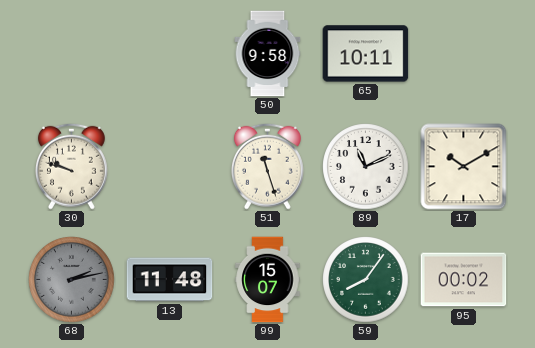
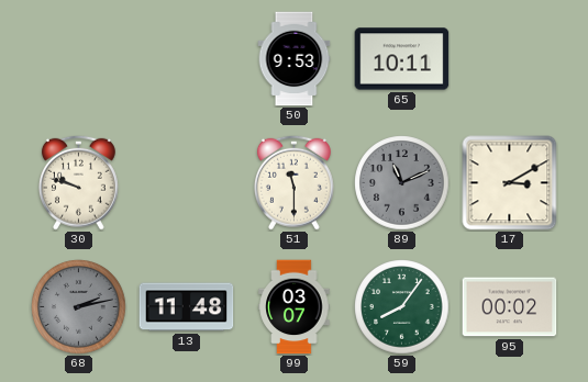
50: 9:58 -> 9:53
51: 11:27 -> 11:30
89 dial: white -> grey
17: 10:10 -> 3:10
99: 15:07 -> 03:07
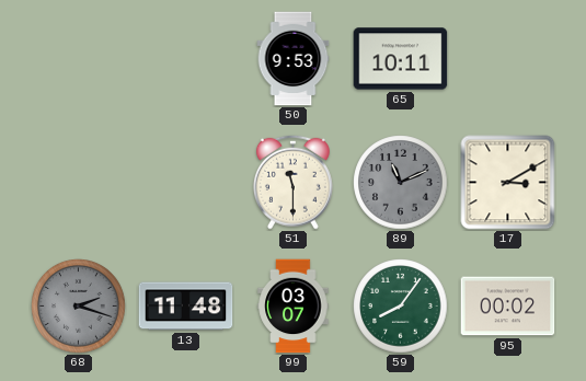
30: 9:48 -> none
68: 2:13 -> 2:18
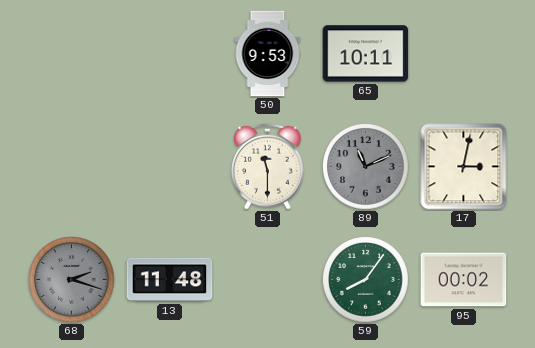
17: 3:10 -> 3:02
99: 03:07 -> none
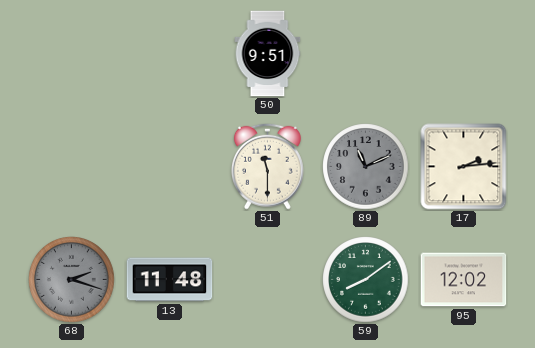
50: 9:53 -> 9:51
65: 10:11 -> none
17: 3:02 -> 2:14
59: 8:06 -> 8:09
95: 00:02 -> 12:02
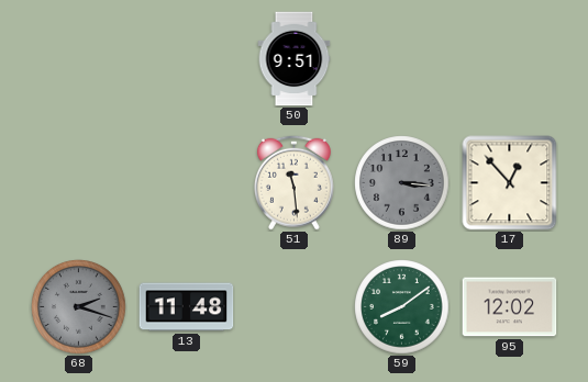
51: 11:30 -> 11:29
89: 11:11 -> 3:16
17: 2:14 -> 12:53
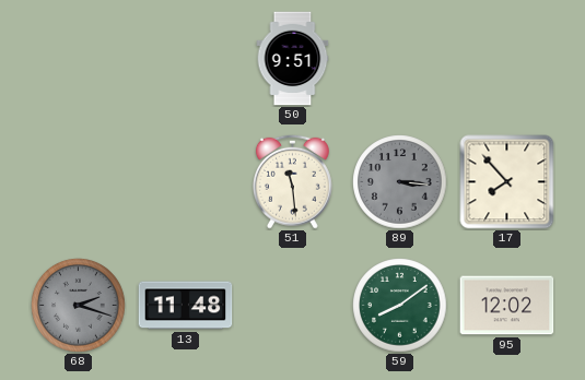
17: 12:53 -> 7:53
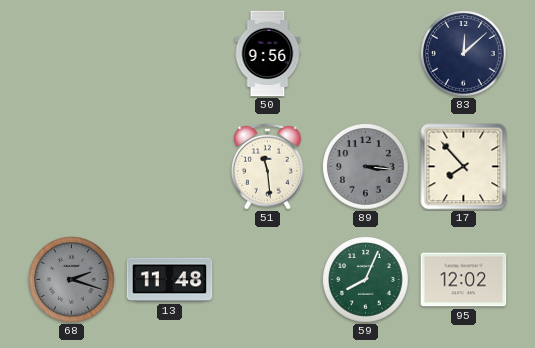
50: 9:51 -> 9:56
83: none -> 12:08
59: 8:09 -> 8:04
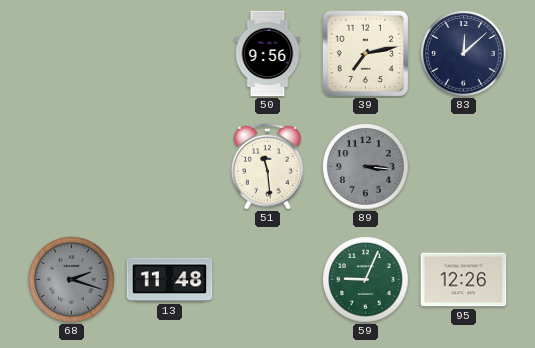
39: none -> 7:13
17: 7:53 -> none
59: 8:04 -> 9:04
95: 12:02 -> 12:26
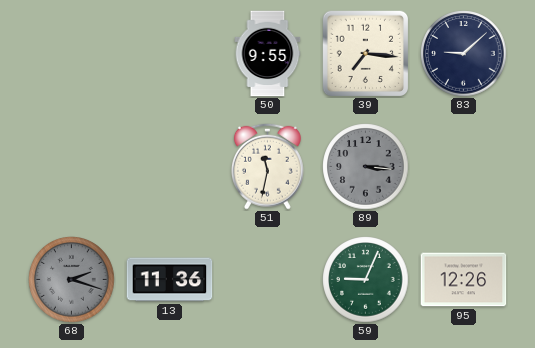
50: 9:56 -> 9:55
39: 7:13 -> 7:16
83: 12:08 -> 9:08
51: 11:29 -> 11:32
13: 11:48 -> 11:36
